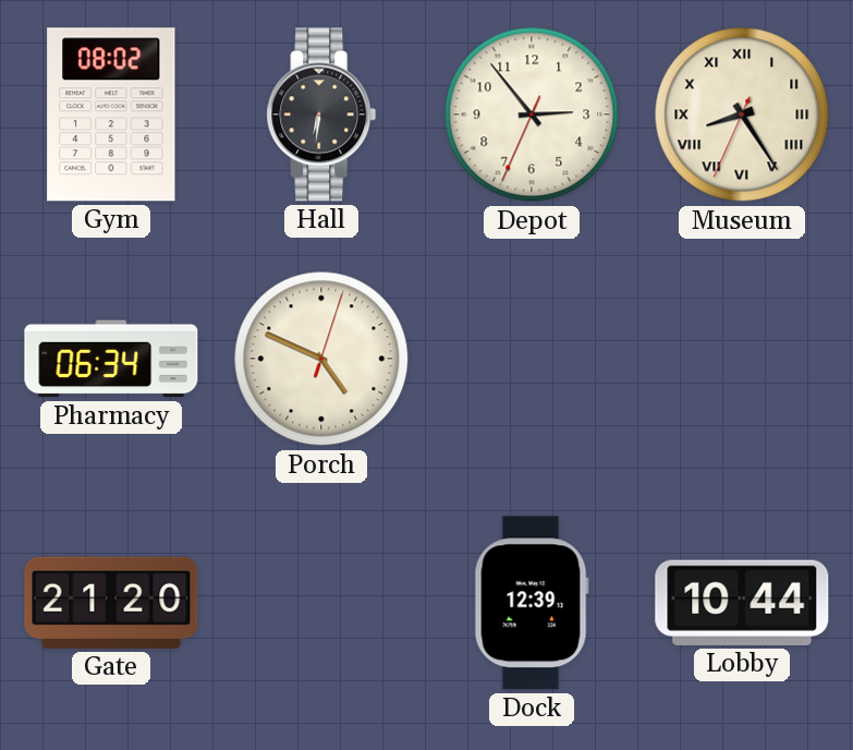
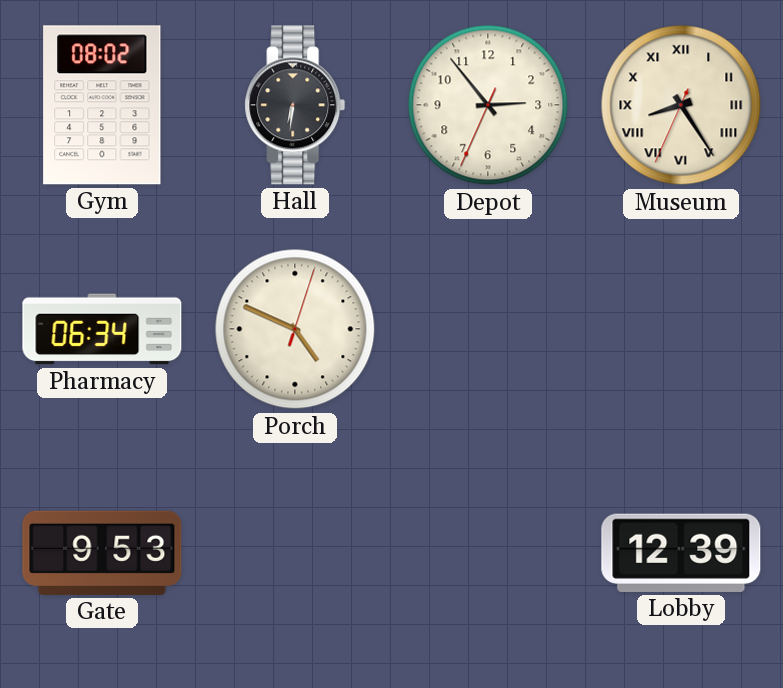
Gate: 21:20 -> 9:53
Dock: 12:39 -> none
Lobby: 10:44 -> 12:39
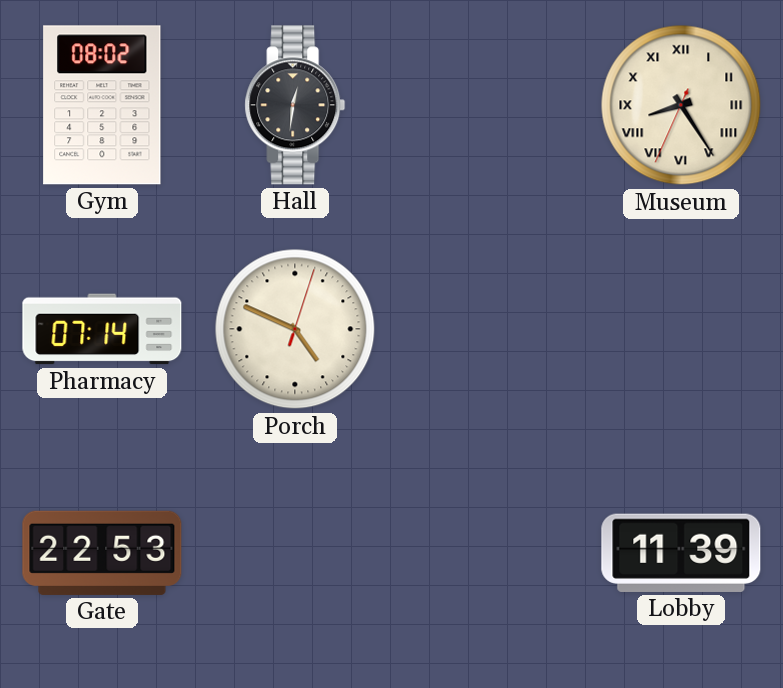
Hall: 6:31 -> 12:31
Depot: 2:53 -> none
Pharmacy: 06:34 -> 07:14
Gate: 9:53 -> 22:53
Lobby: 12:39 -> 11:39
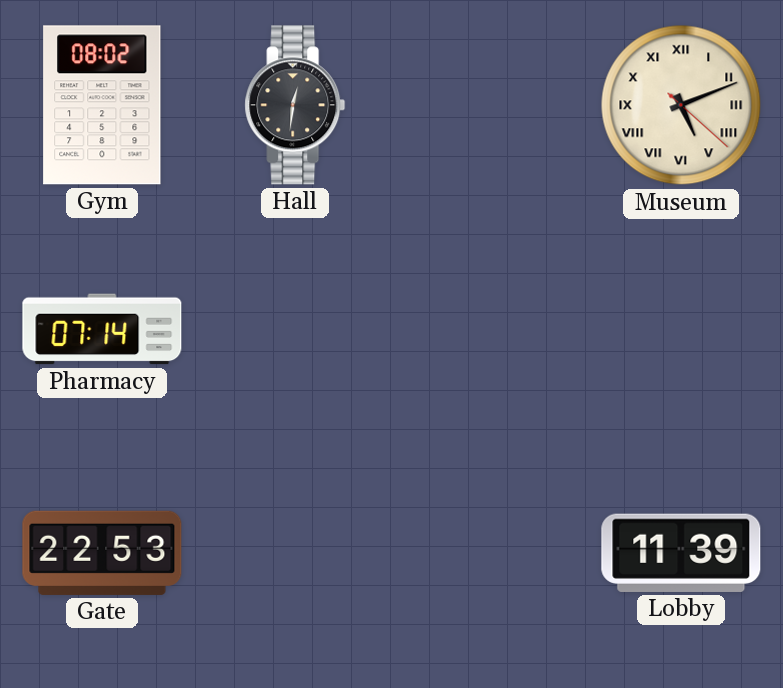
Museum: 8:24 -> 5:11
Porch: 4:49 -> none
